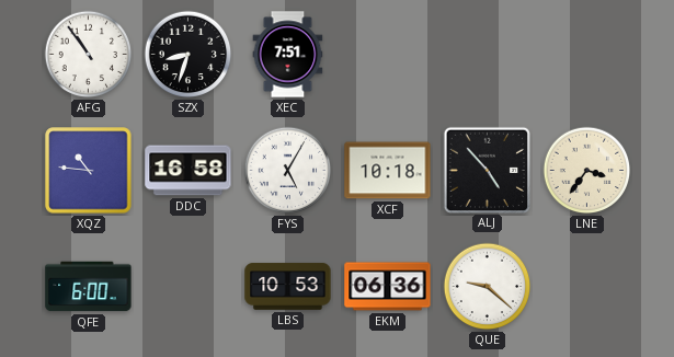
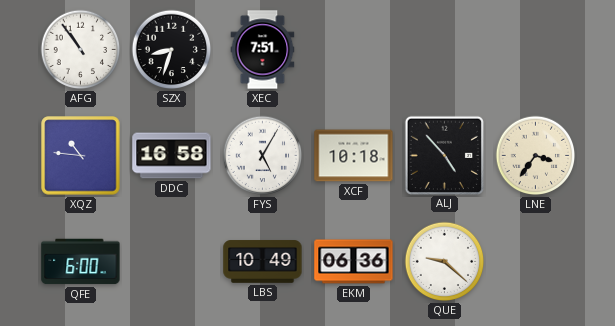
LBS: 10:53 -> 10:49
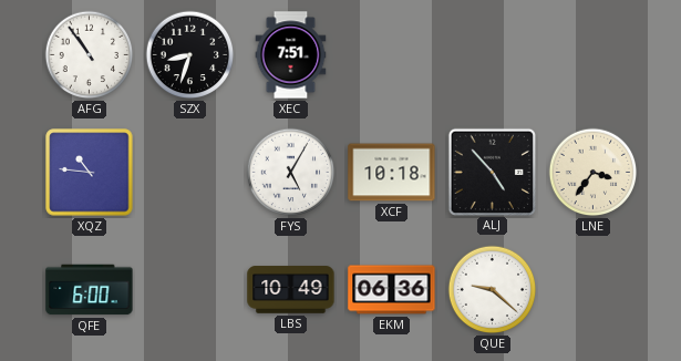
DDC: 16:58 -> none
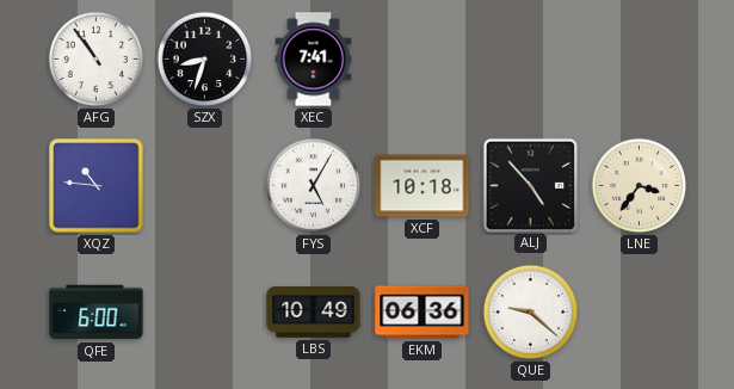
XEC: 7:51 -> 7:41
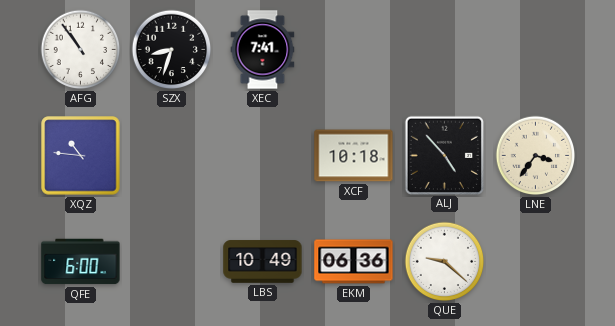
FYS: 5:05 -> none
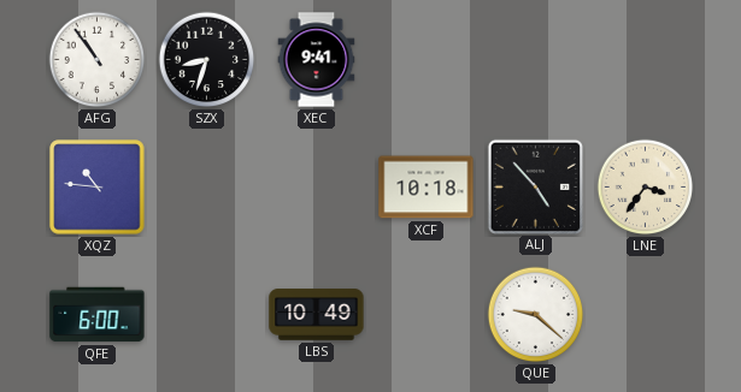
XEC: 7:41 -> 9:41
EKM: 06:36 -> none
